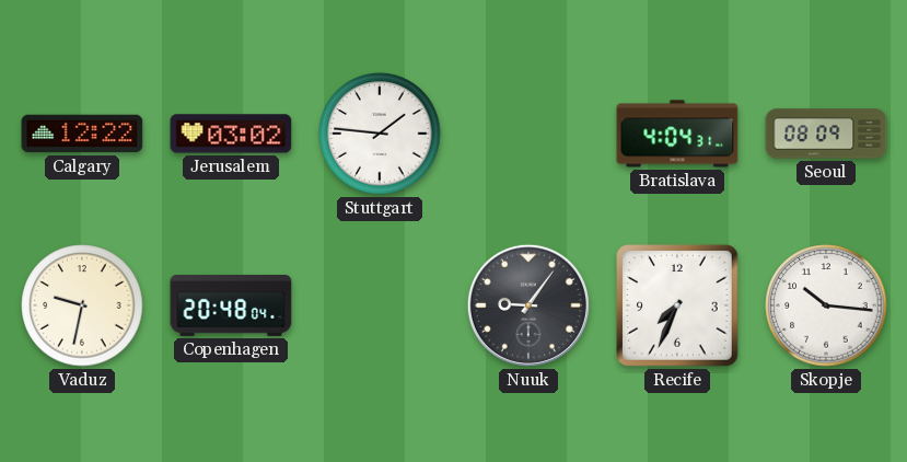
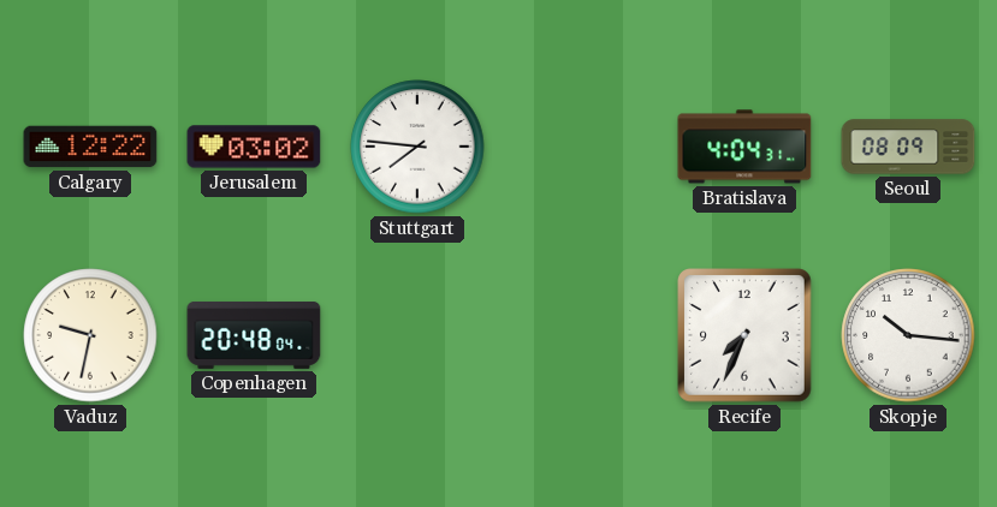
Stuttgart: 1:46 -> 7:46
Nuuk: 9:06 -> none
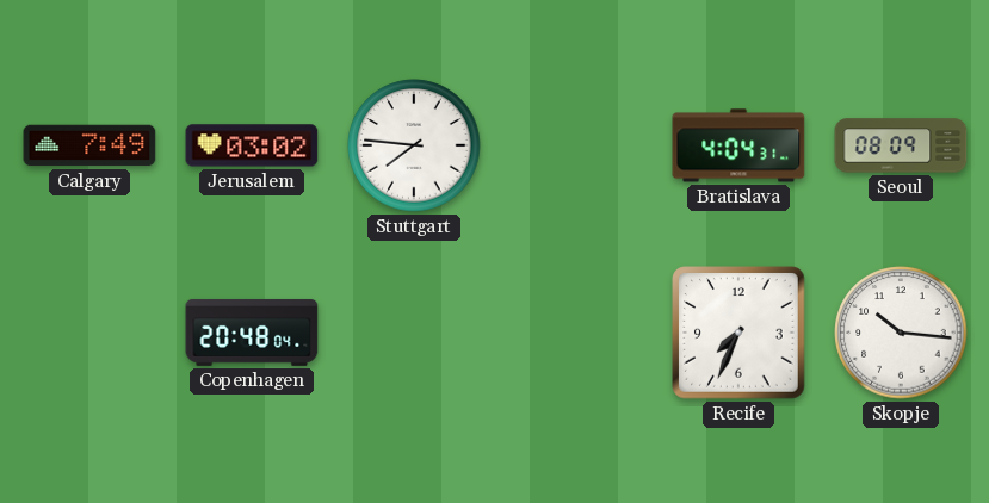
Calgary: 12:22 -> 7:49
Vaduz: 9:32 -> none
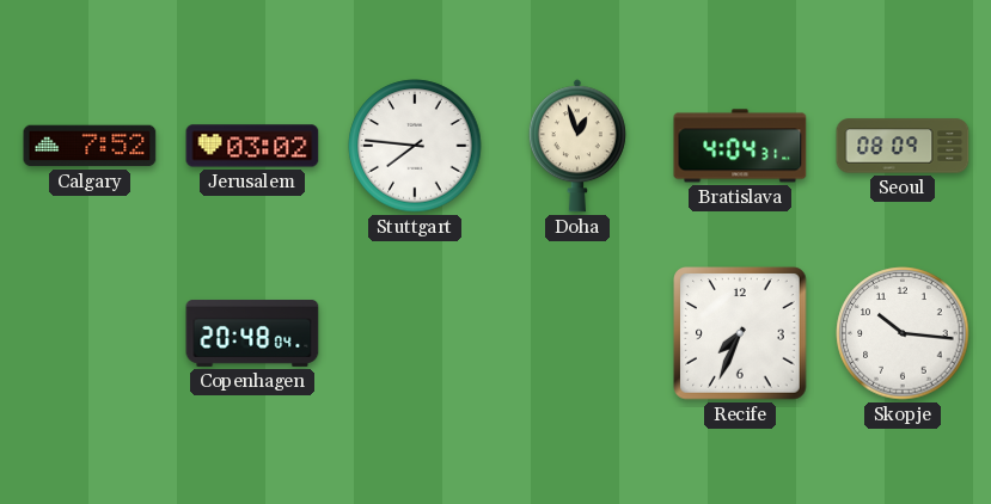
Calgary: 7:49 -> 7:52
Doha: none -> 12:57
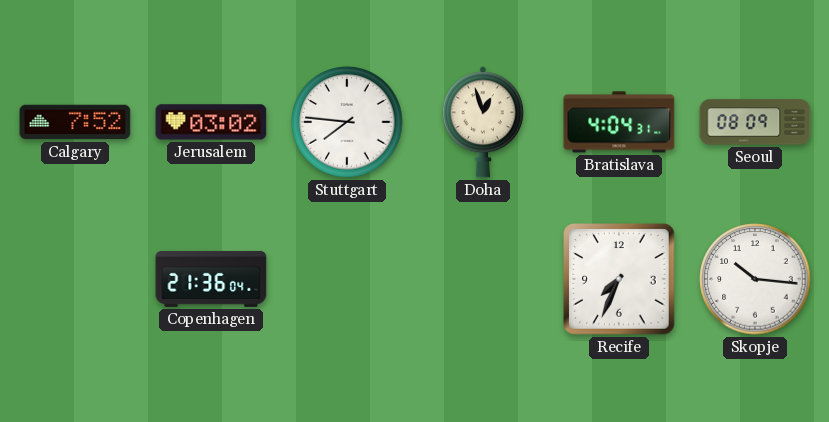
Copenhagen: 20:48 -> 21:36
